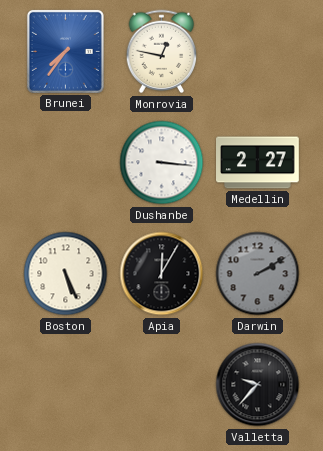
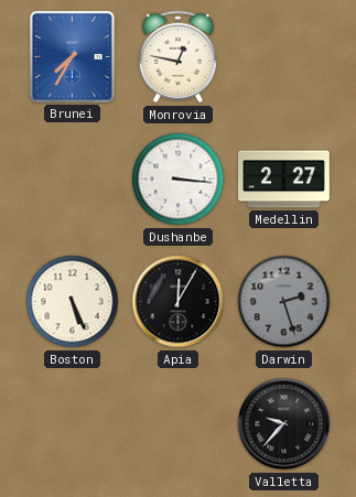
Brunei: 7:36 -> 7:35
Darwin: 2:10 -> 2:27
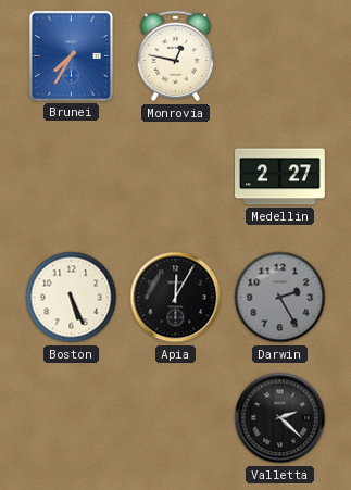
Dushanbe: 3:16 -> none
Darwin: 2:27 -> 2:25
Valletta: 9:37 -> 2:22
